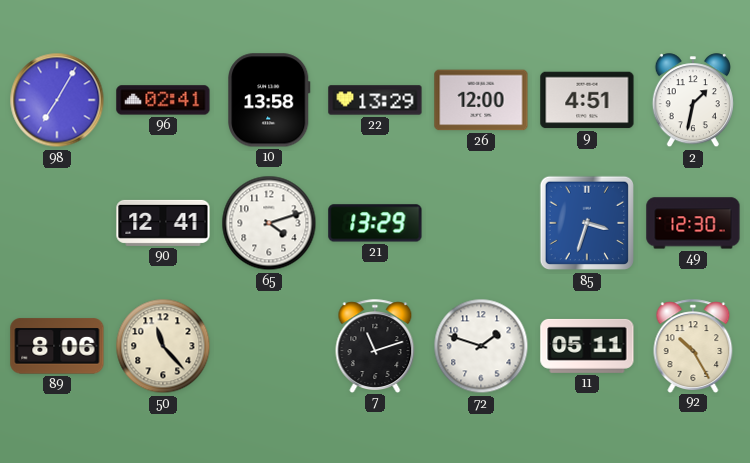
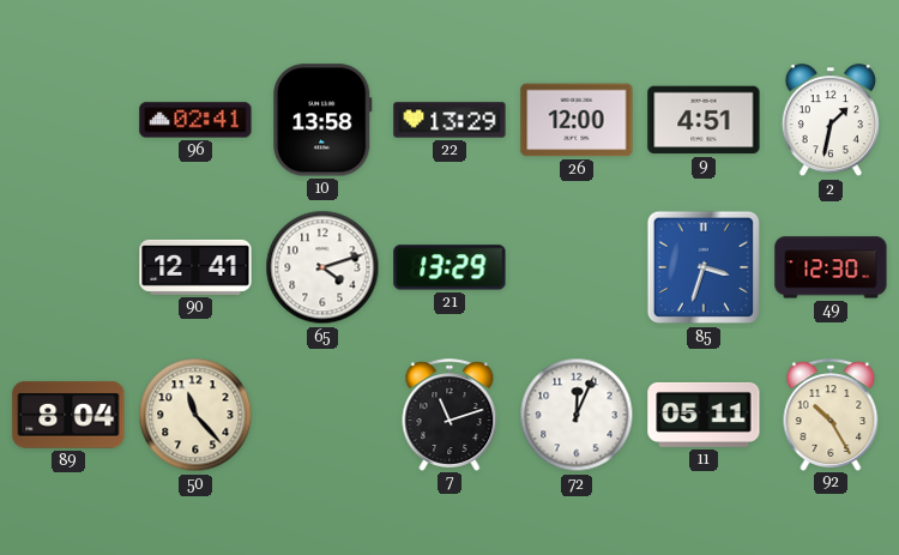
98: 7:05 -> none
89: 8:06 -> 8:04
72: 1:48 -> 12:04
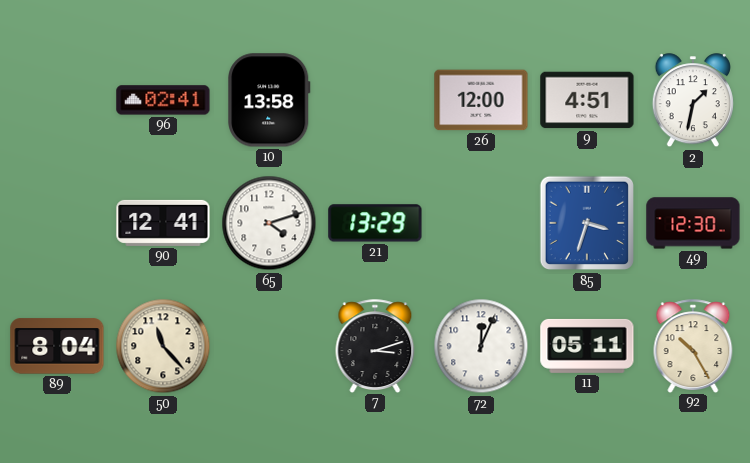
22: 13:29 -> none
7: 11:12 -> 3:12
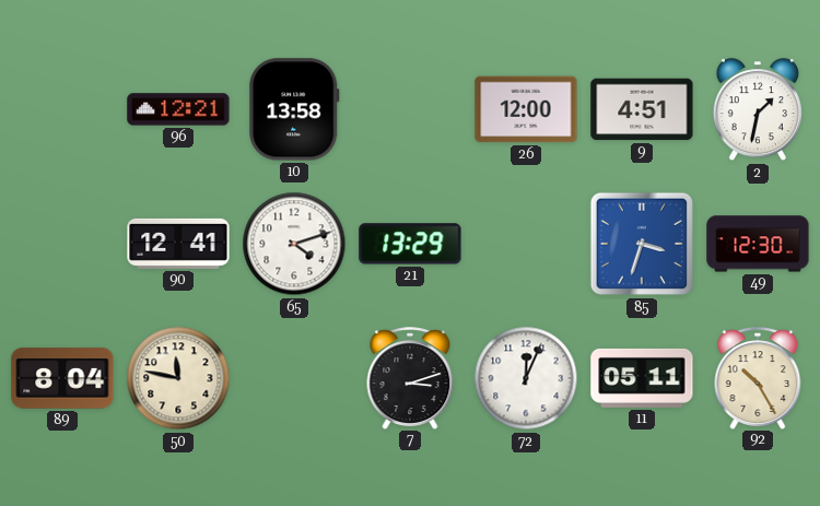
96: 02:41 -> 12:21
50: 11:23 -> 11:47
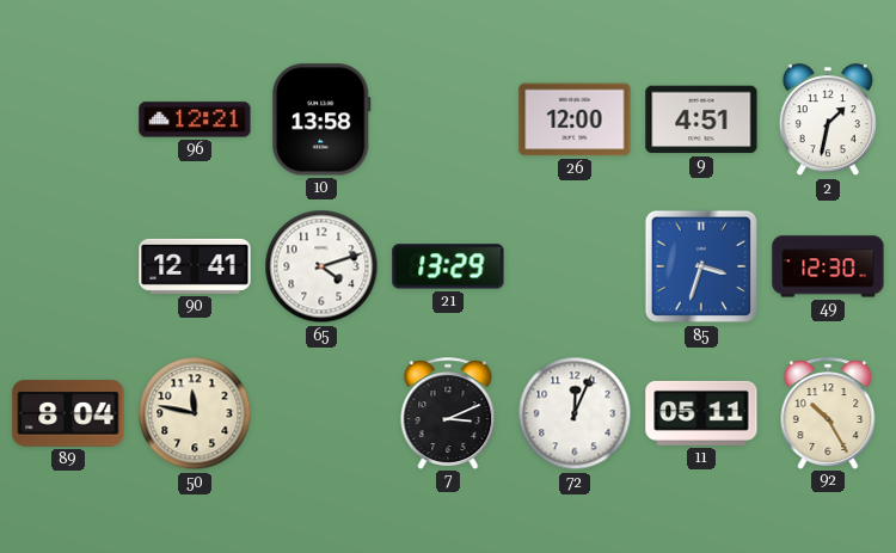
7: 3:12 -> 3:11
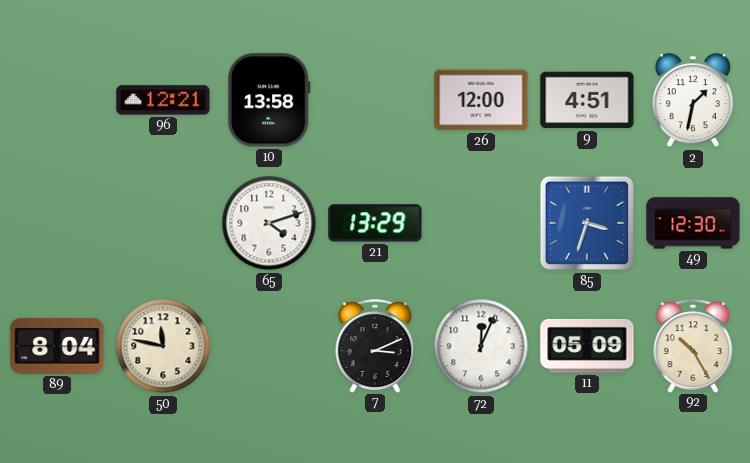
90: 12:41 -> none
11: 05:11 -> 05:09
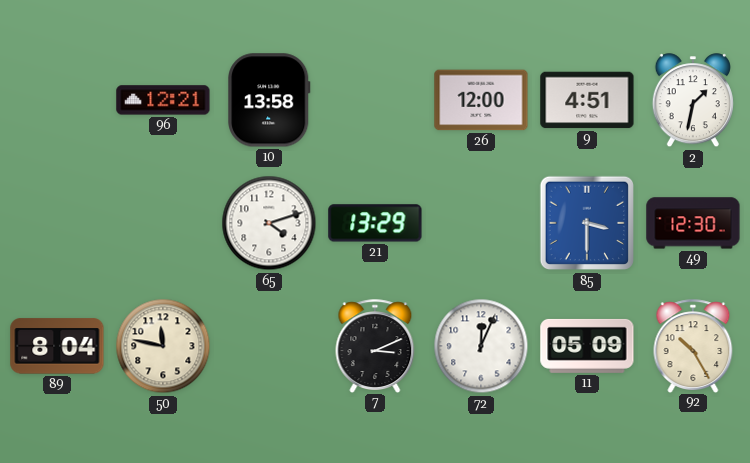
85: 3:33 -> 3:30
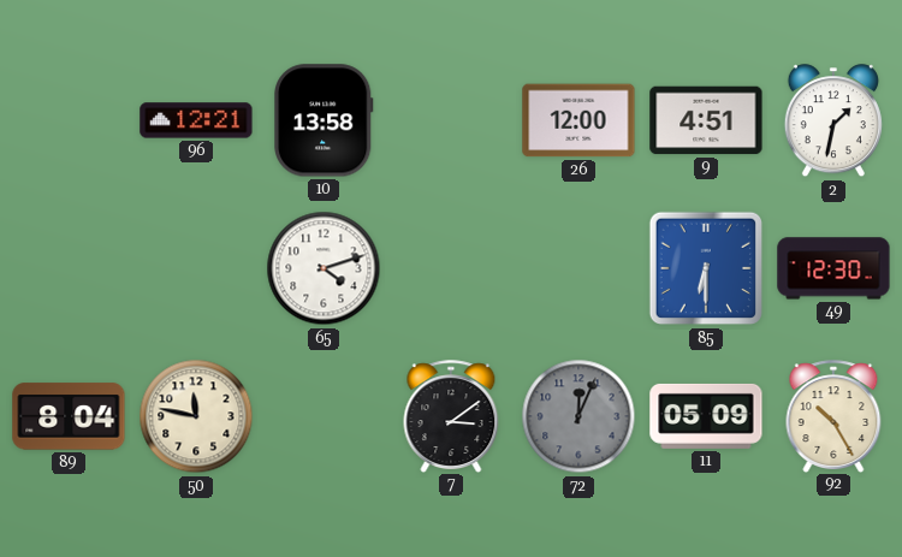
21: 13:29 -> none
85: 3:30 -> 6:30
7: 3:11 -> 3:09
72 dial: white -> grey
